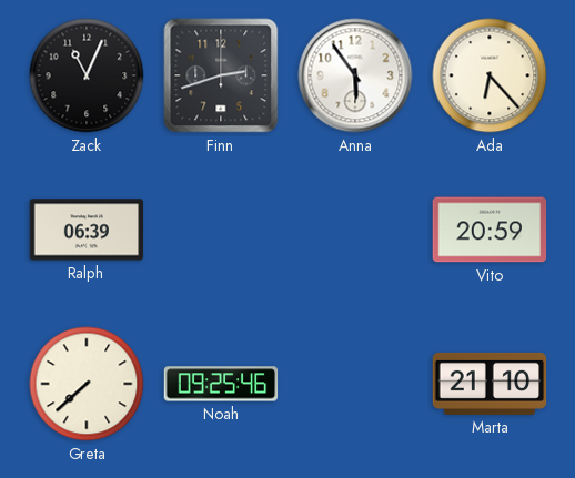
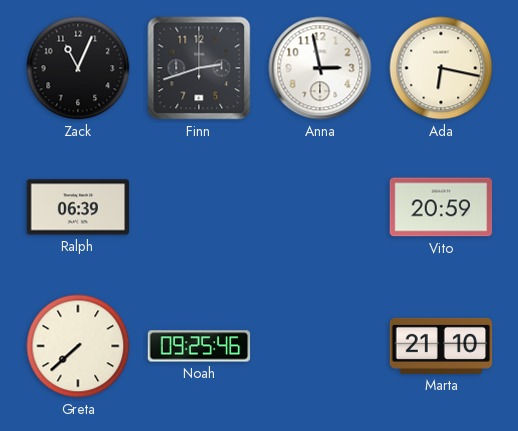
Anna: 5:54 -> 2:58
Ada: 6:23 -> 6:17
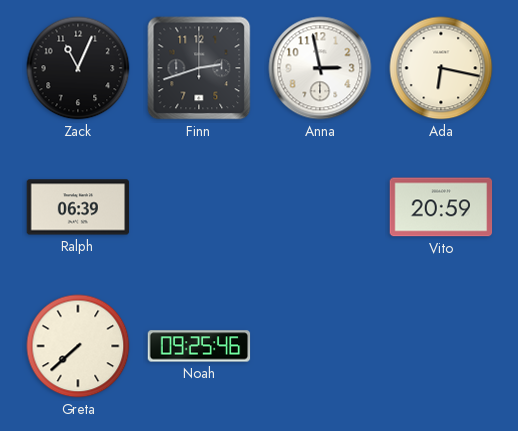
Marta: 21:10 -> none
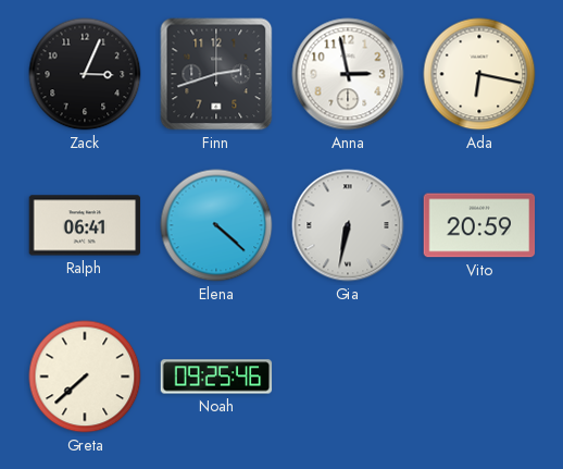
Zack: 11:04 -> 3:04
Ralph: 06:39 -> 06:41
Elena: none -> 4:22
Gia: none -> 6:32
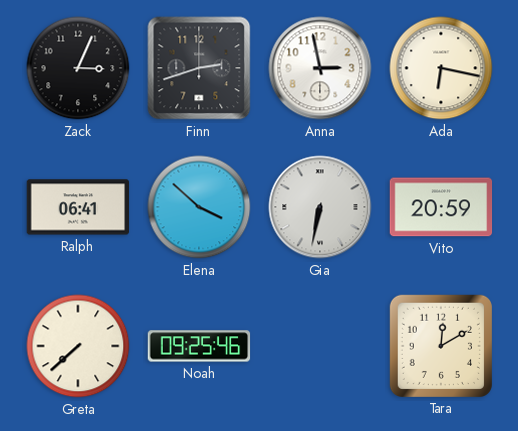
Elena: 4:22 -> 3:52
Tara: none -> 12:10
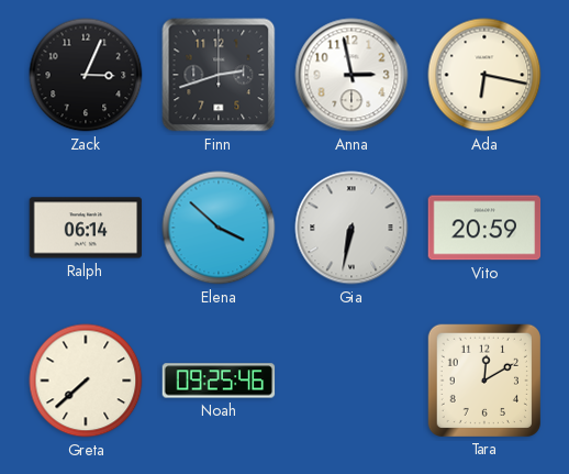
Ralph: 06:41 -> 06:14
